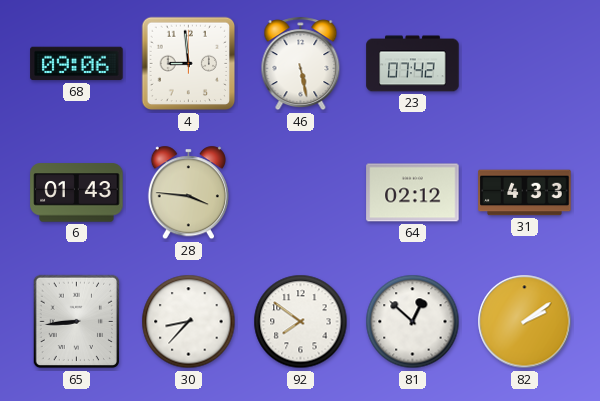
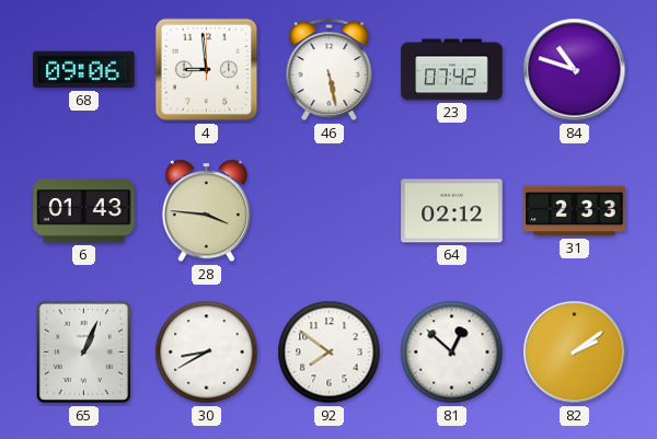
84: none -> 10:48
31: 4:33 -> 2:33
65: 8:44 -> 1:04
30: 8:37 -> 8:40
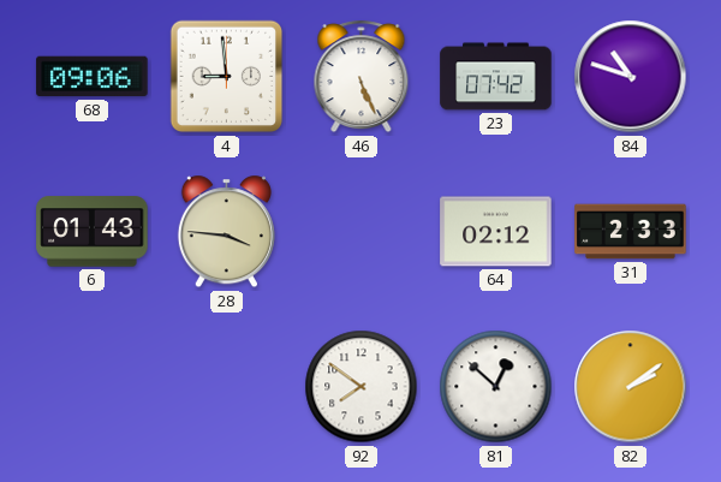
46: 5:28 -> 5:26
65: 1:04 -> none
30: 8:40 -> none
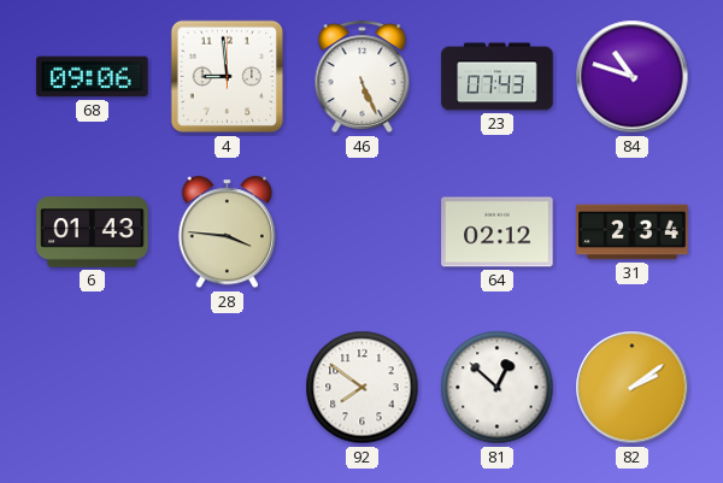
23: 07:42 -> 07:43
31: 2:33 -> 2:34
